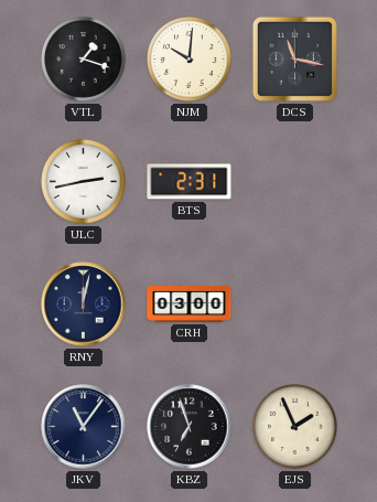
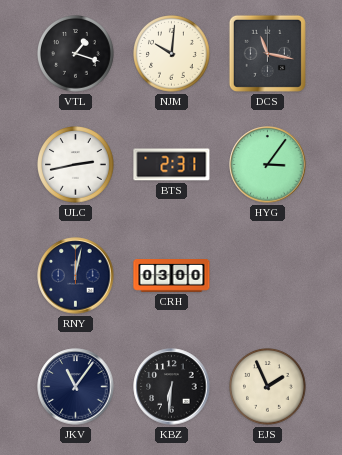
HYG: none -> 3:06
KBZ: 6:57 -> 6:31
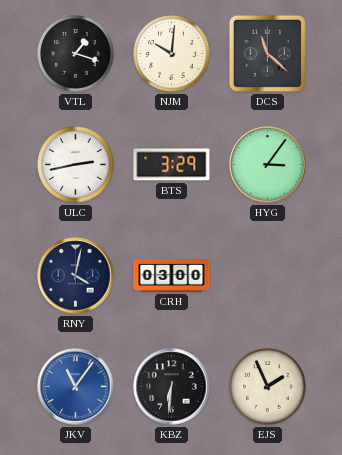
DCS: 11:17 -> 11:22
BTS: 2:31 -> 3:29
RNY: 12:02 -> 4:02
JKV dial: navy -> blue
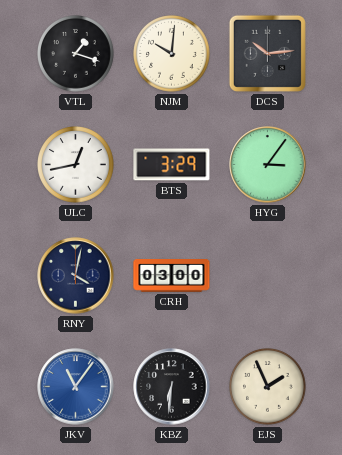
DCS: 11:22 -> 10:14
ULC: 2:43 -> 12:43
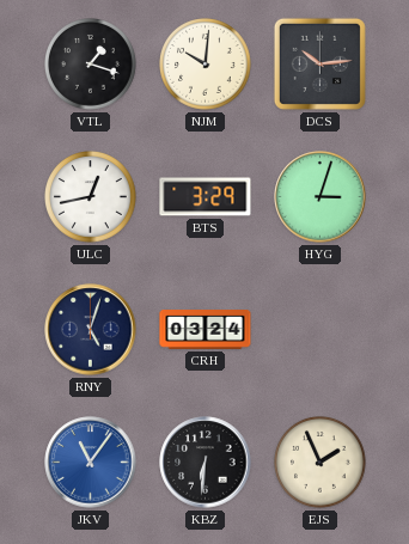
HYG: 3:06 -> 3:03
RNY: 4:02 -> 5:03
CRH: 03:00 -> 03:24
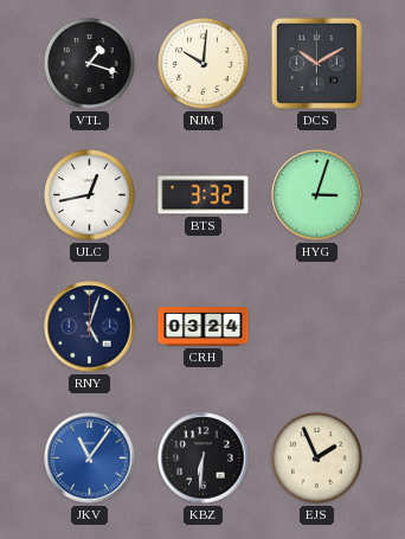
DCS: 10:14 -> 10:10
BTS: 3:29 -> 3:32
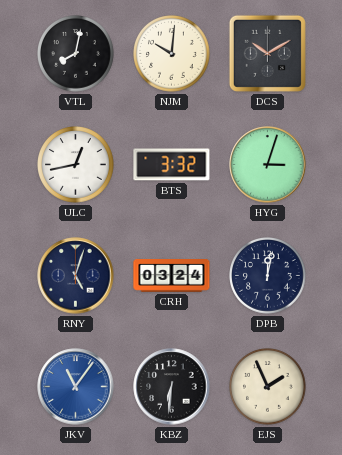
VTL: 1:18 -> 8:02
DPB: none -> 12:02
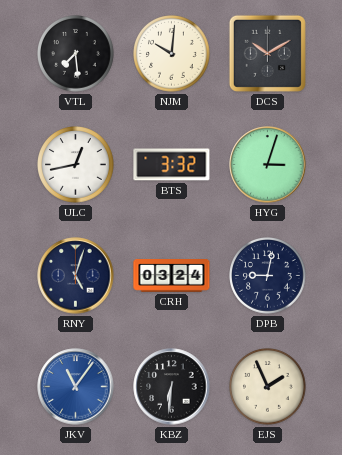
VTL: 8:02 -> 7:29
DPB: 12:02 -> 9:02
